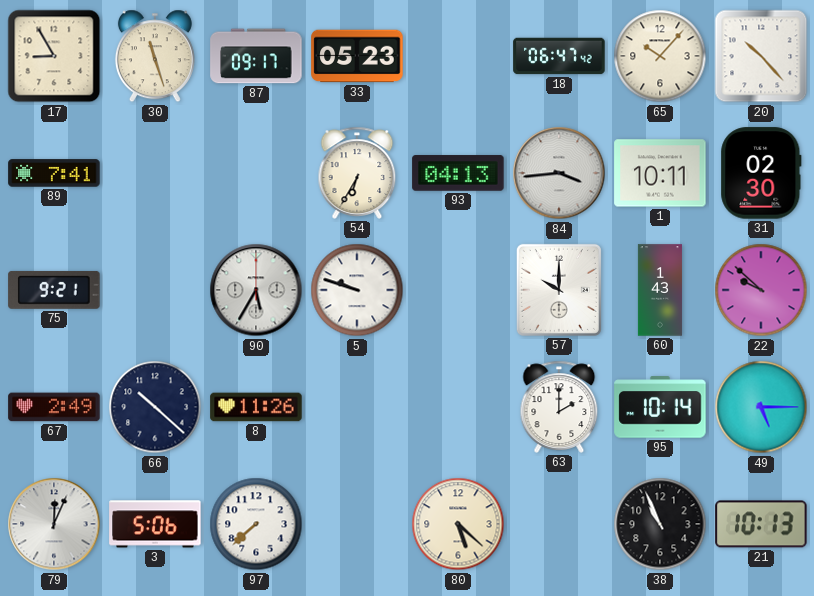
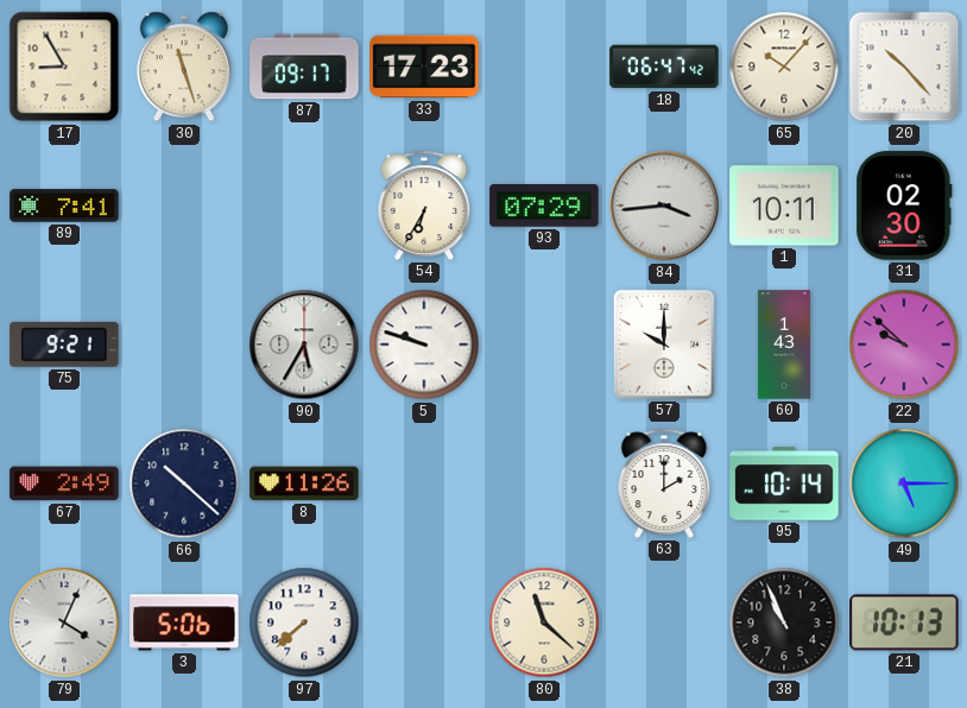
33: 05:23 -> 17:23
93: 04:13 -> 07:29
79: 12:04 -> 4:04
80: 5:22 -> 11:22
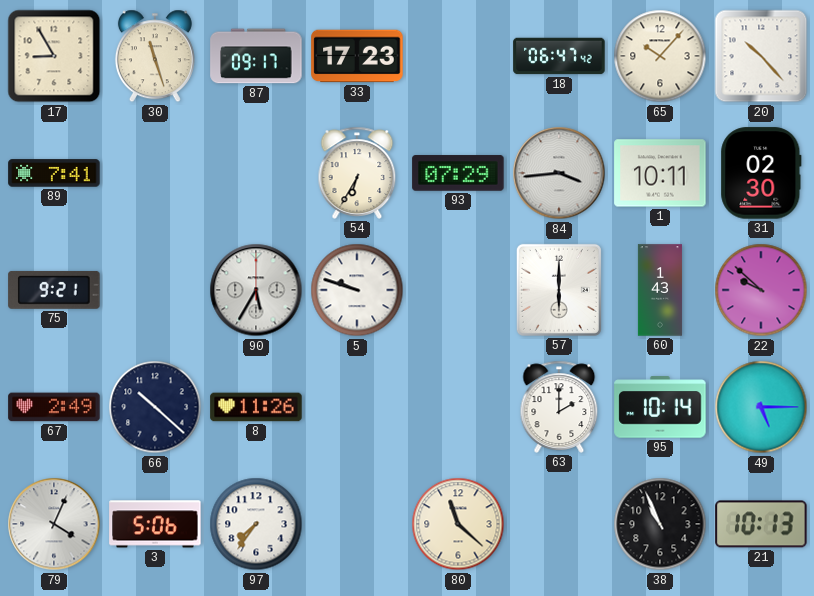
57: 10:00 -> 6:00
97: 7:38 -> 7:36
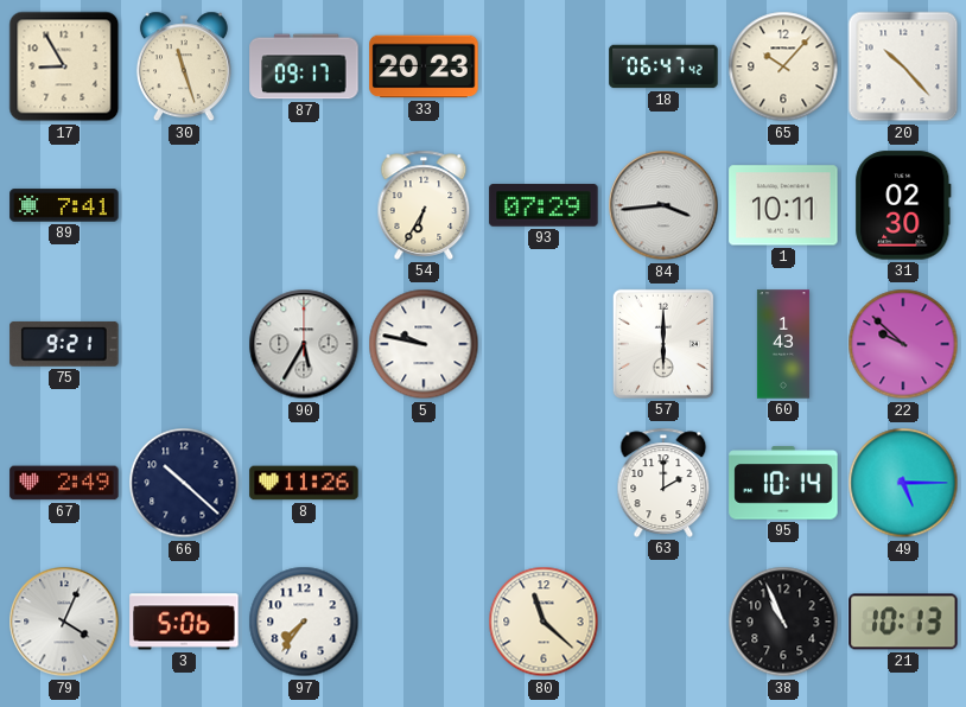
33: 17:23 -> 20:23
5: 9:48 -> 9:47
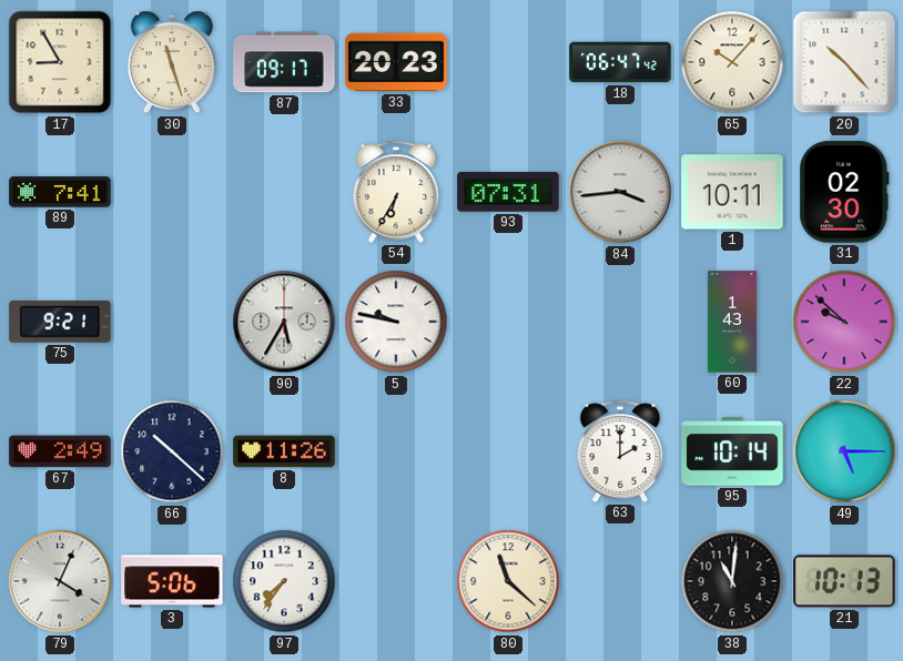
93: 07:29 -> 07:31
57: 6:00 -> none
38: 10:56 -> 11:01
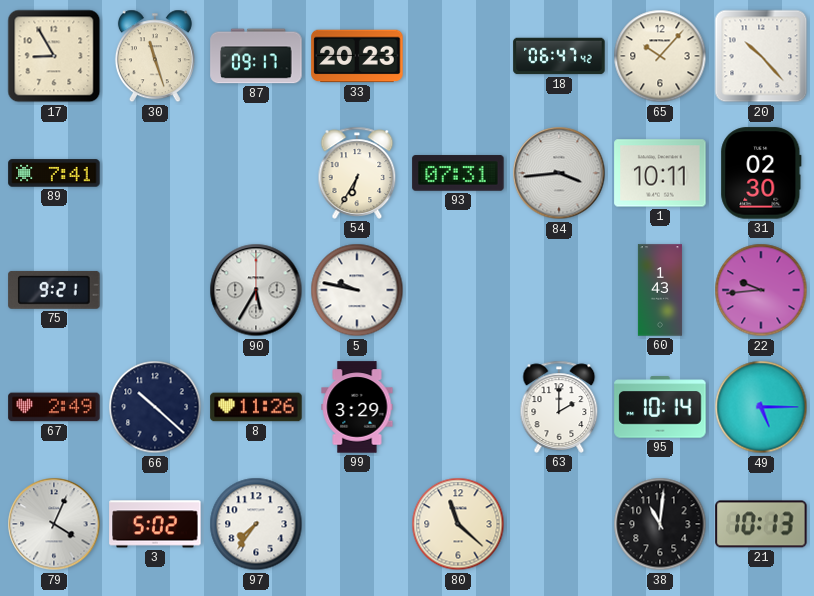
22: 9:52 -> 9:44
99: none -> 3:29
3: 5:06 -> 5:02
